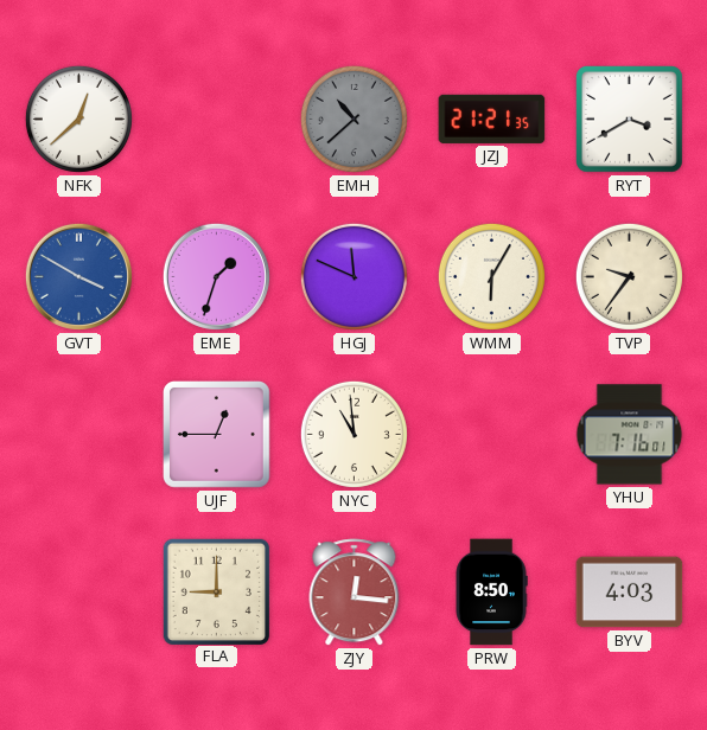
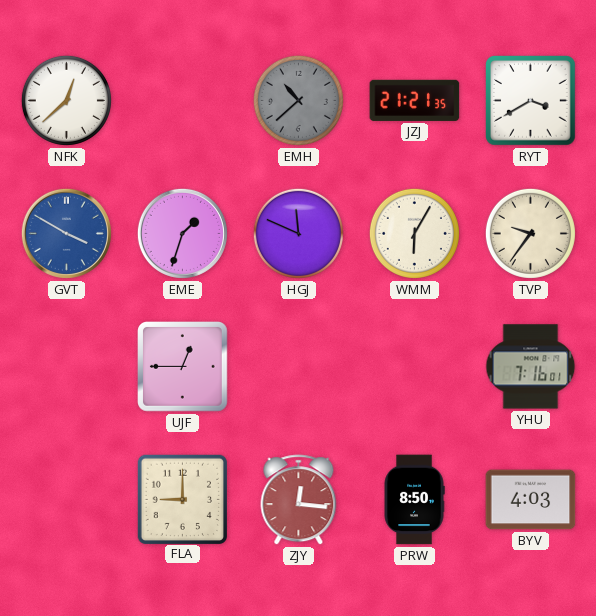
NYC: 10:59 -> none
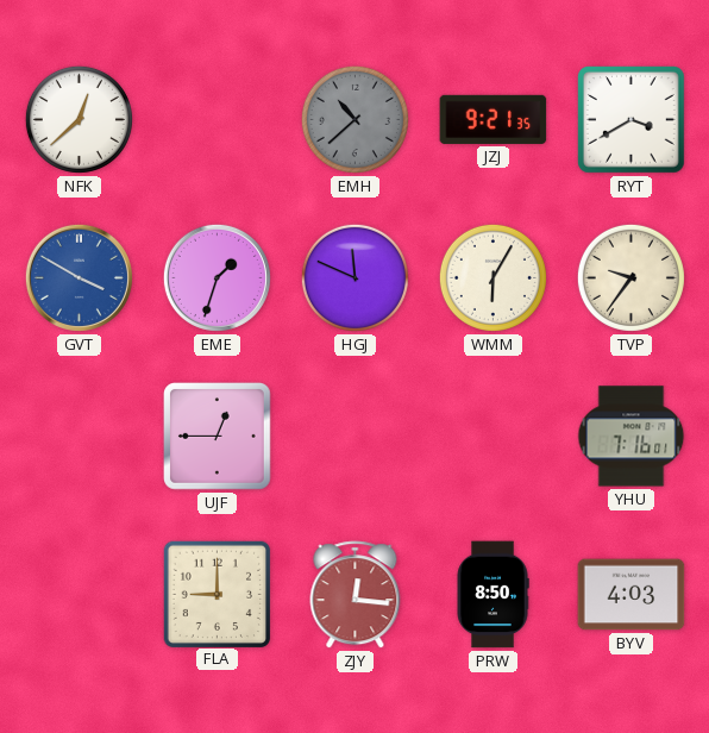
JZJ: 21:21 -> 9:21
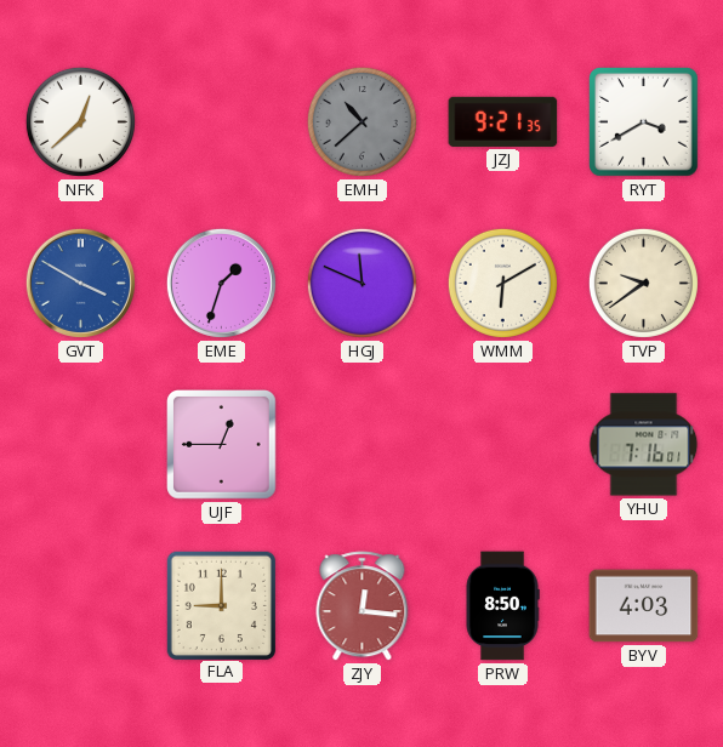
WMM: 6:05 -> 6:10
TVP: 9:36 -> 9:39
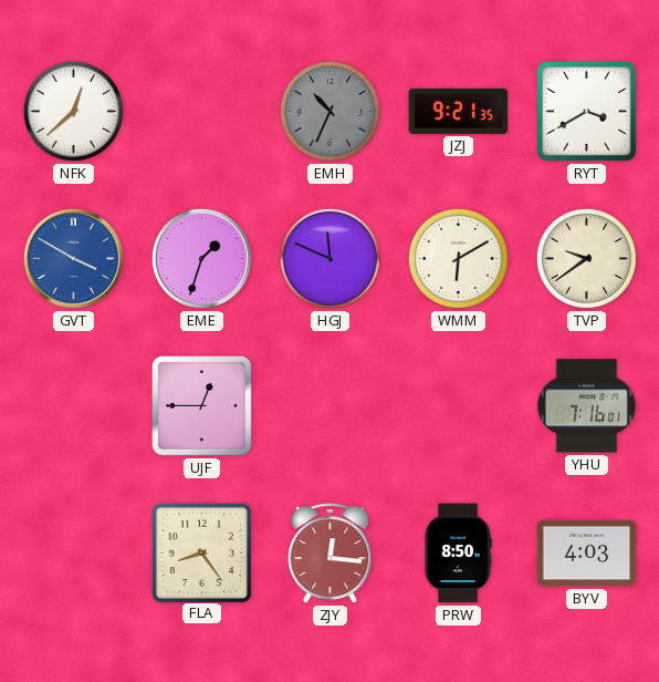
EMH: 10:38 -> 10:34
FLA: 9:00 -> 8:24
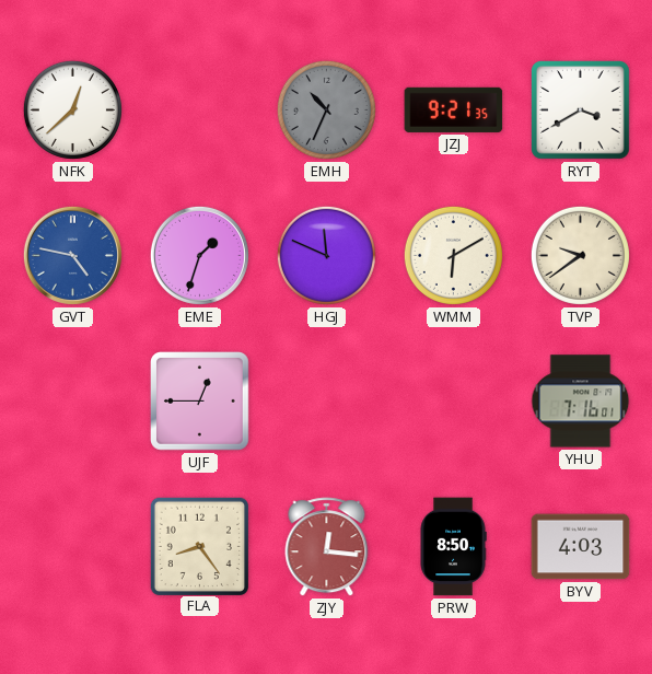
GVT: 3:50 -> 4:47
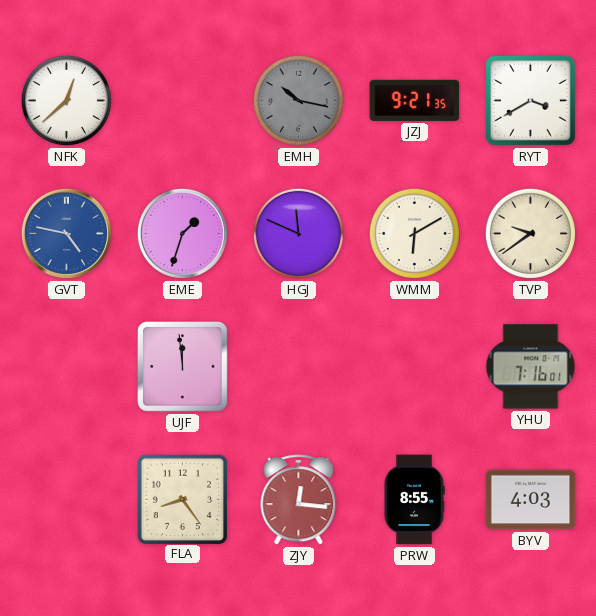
EMH: 10:34 -> 10:17
UJF: 12:45 -> 11:59
PRW: 8:50 -> 8:55
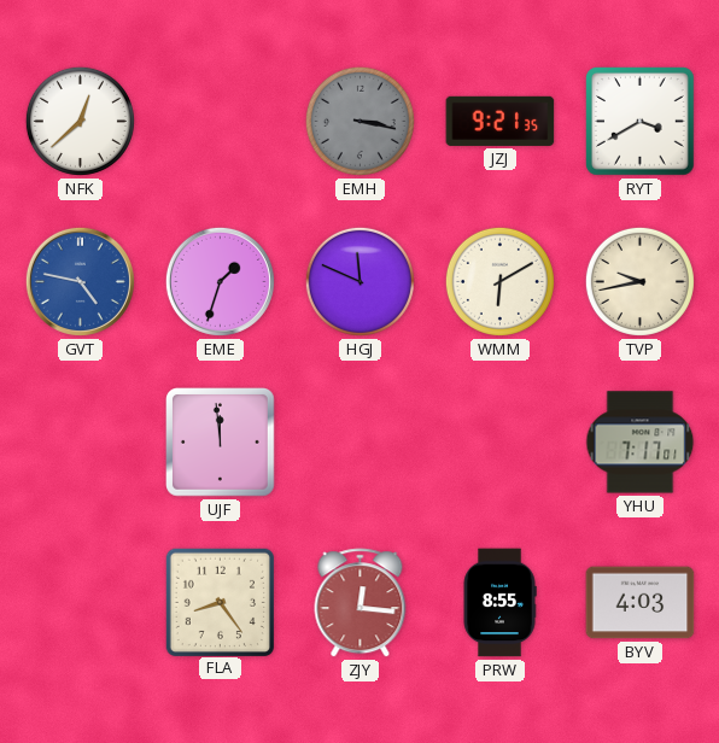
EMH: 10:17 -> 3:17
TVP: 9:39 -> 9:43
YHU: 7:16 -> 7:17
